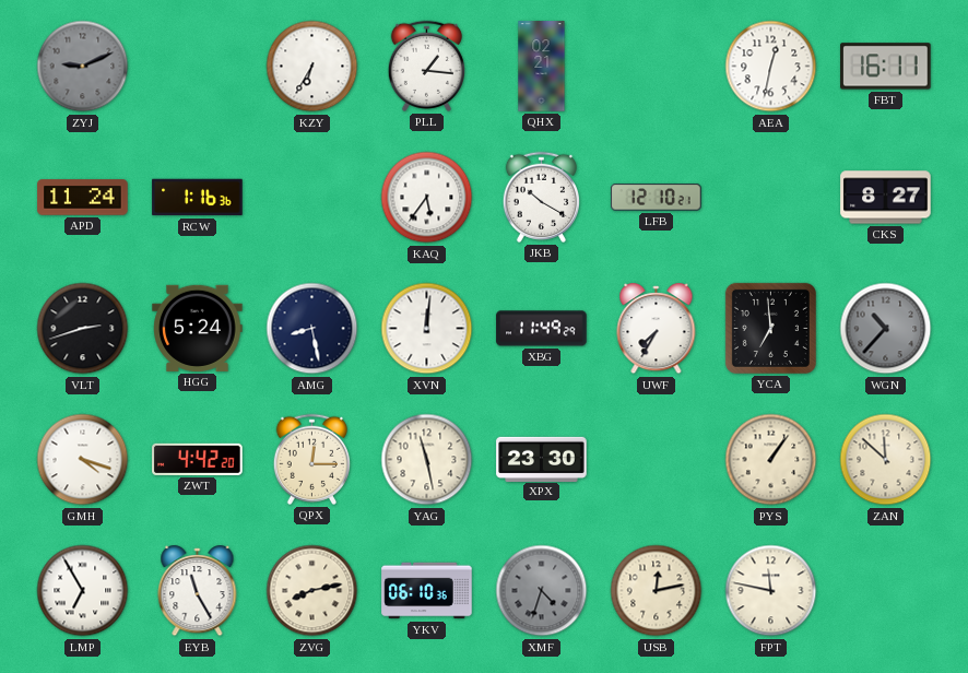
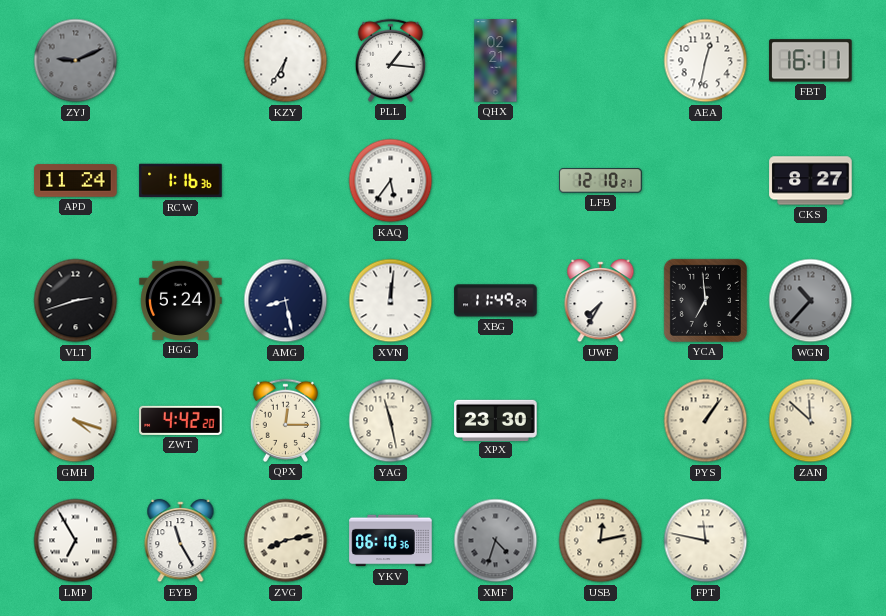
JKB: 10:20 -> none
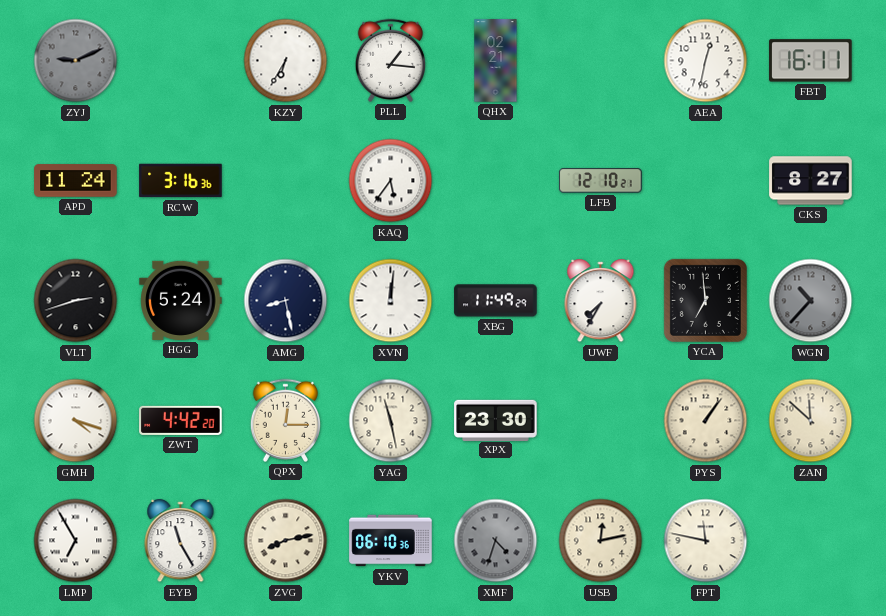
RCW: 1:16 -> 3:16
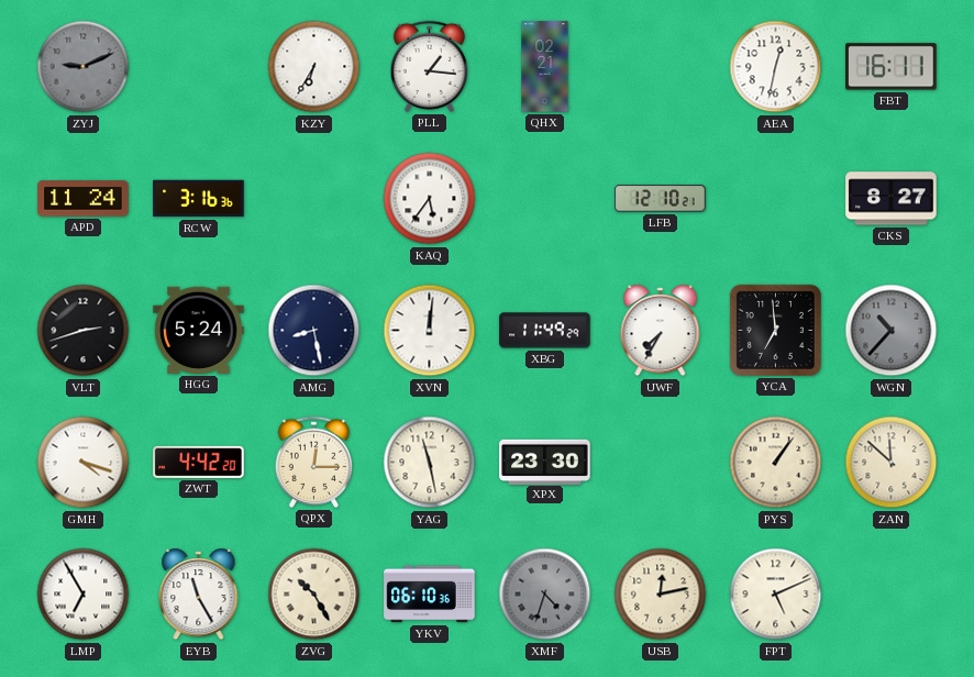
ZVG: 8:13 -> 10:25
FPT: 11:47 -> 5:11
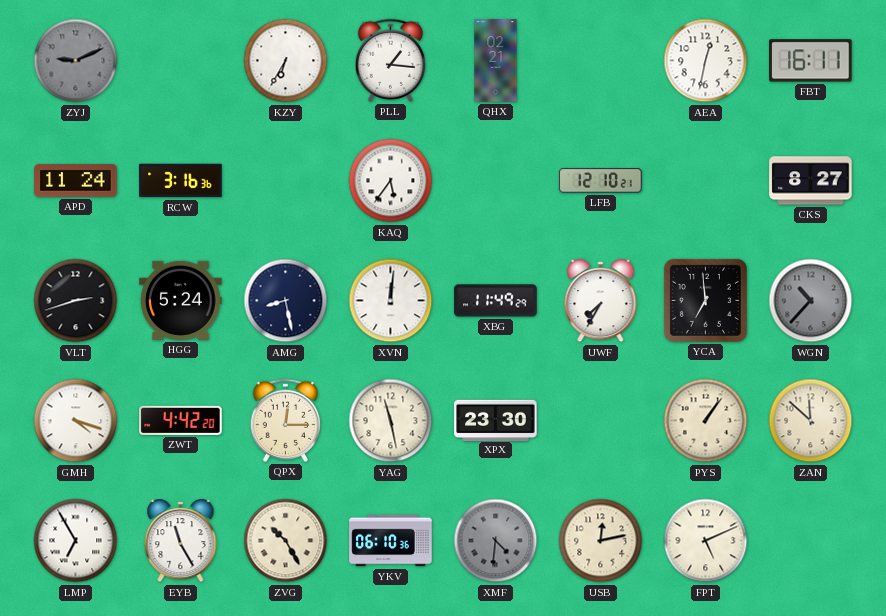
XMF: 4:33 -> 4:31
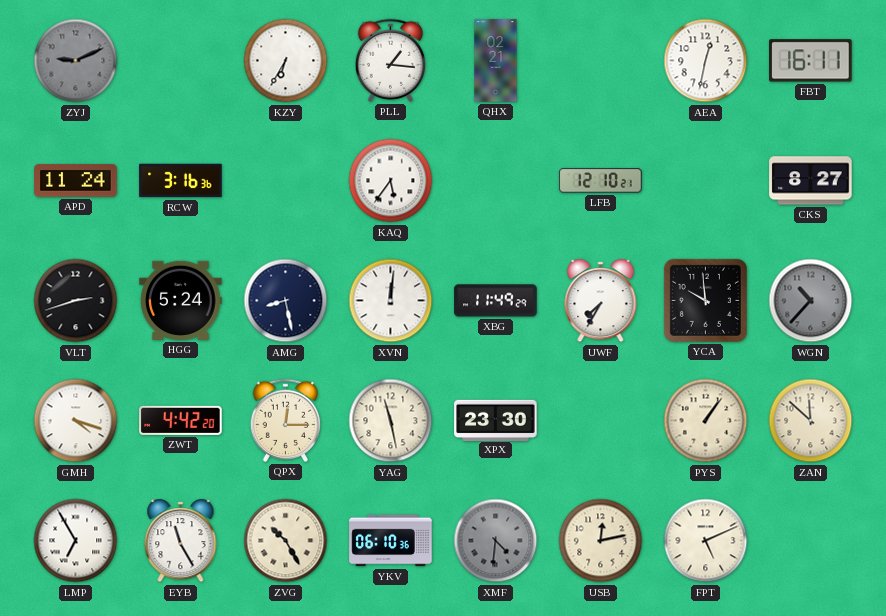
YCA: 6:59 -> 9:59
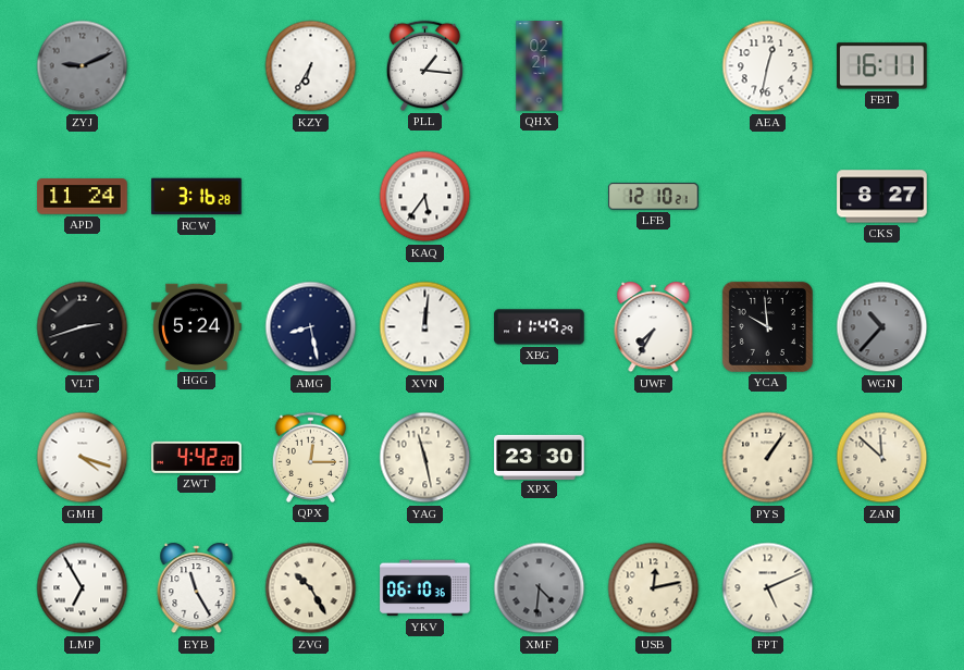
RCW: 3:16:36 -> 3:16:28
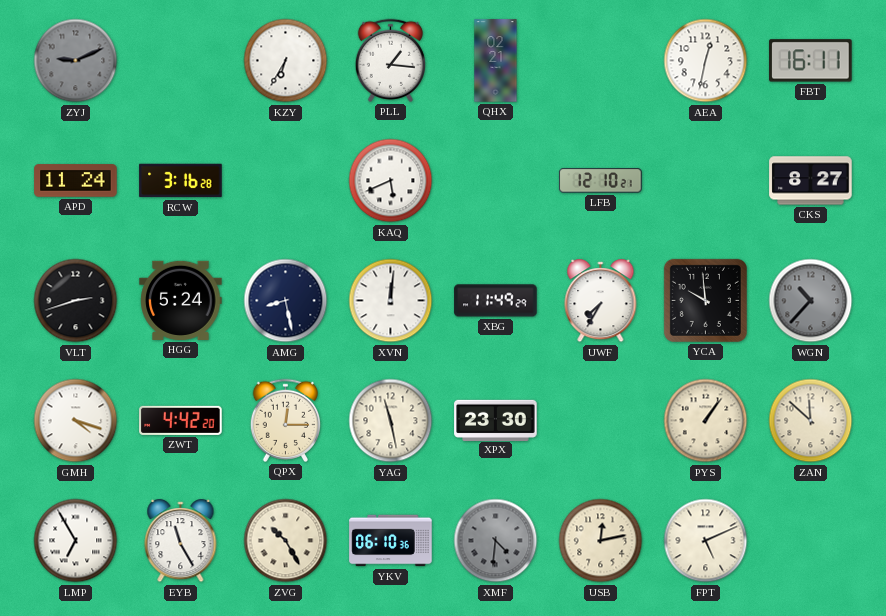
KAQ: 5:36 -> 5:41
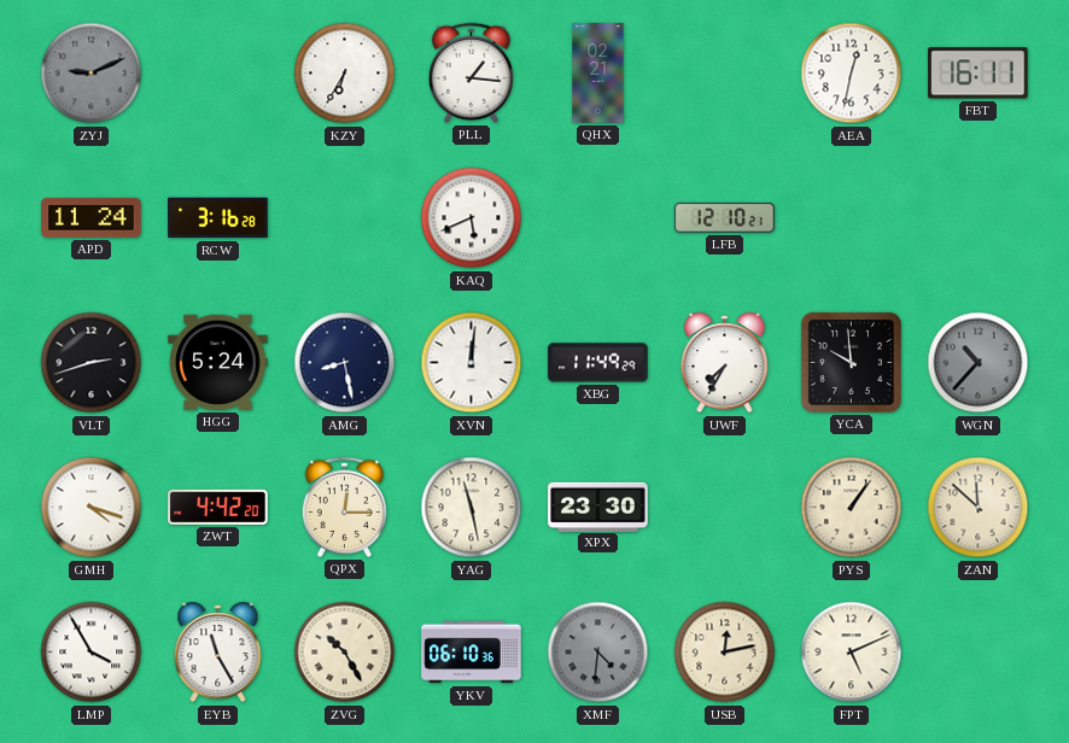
CKS: 8:27 -> none
LMP: 6:55 -> 3:55
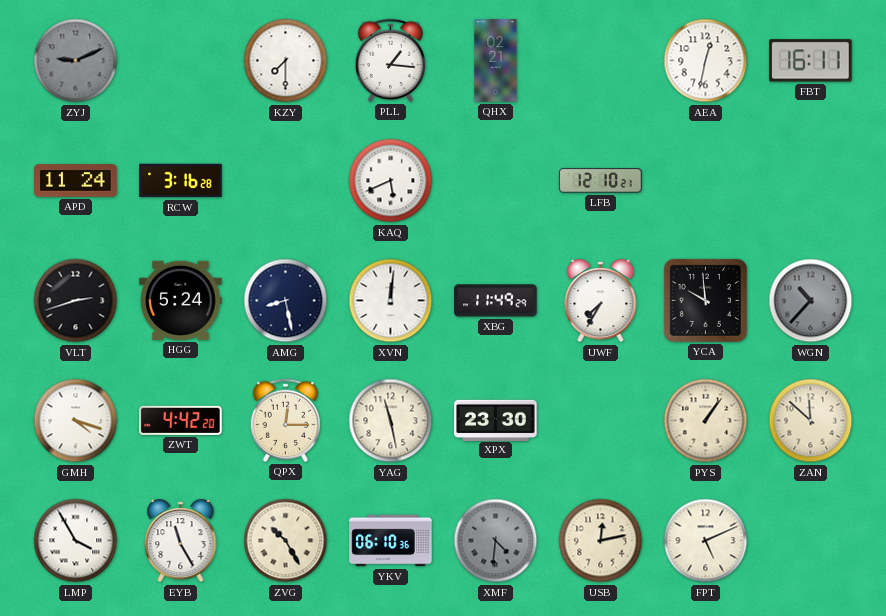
KZY: 6:35 -> 7:30
